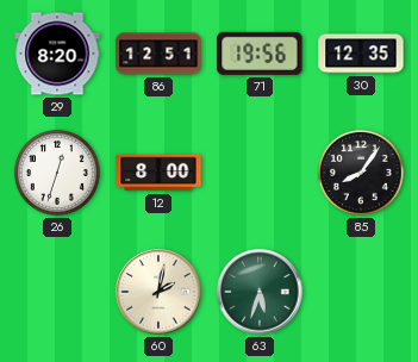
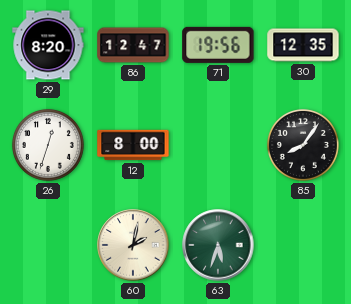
86: 12:51 -> 12:47
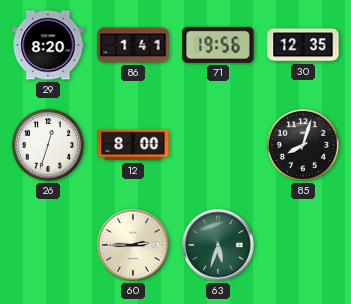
86: 12:47 -> 1:41
85: 8:06 -> 8:03
60: 2:02 -> 2:45
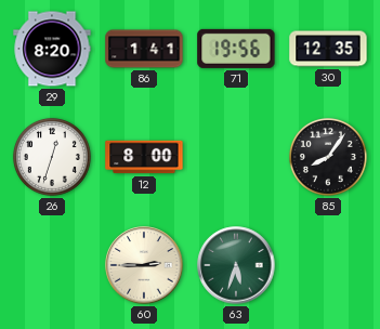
85: 8:03 -> 8:06
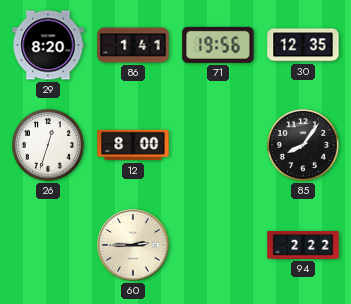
63: 5:33 -> none
94: none -> 2:22
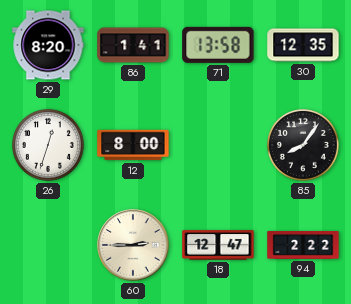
71: 19:56 -> 13:58
18: none -> 12:47
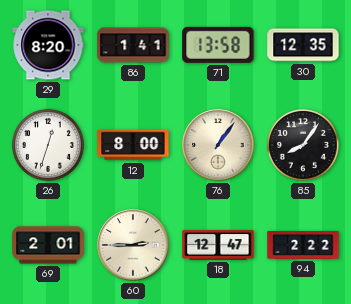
76: none -> 1:06
69: none -> 2:01
